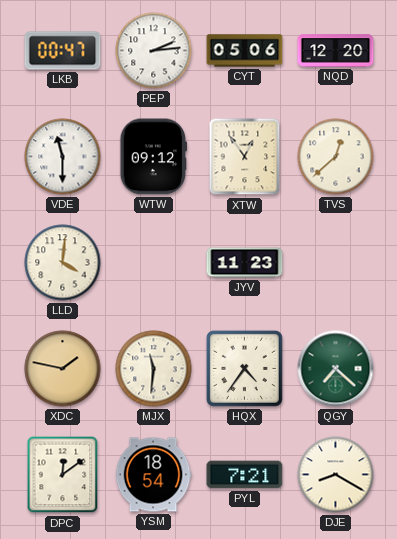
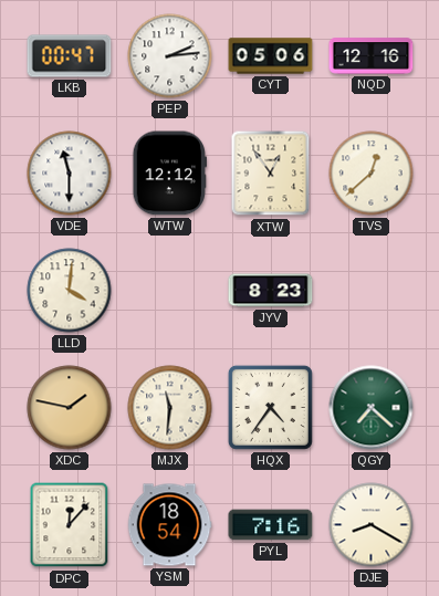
NQD: 12:20 -> 12:16
WTW: 09:12 -> 12:12
JYV: 11:23 -> 8:23
DPC: 12:09 -> 12:07
PYL: 7:21 -> 7:16
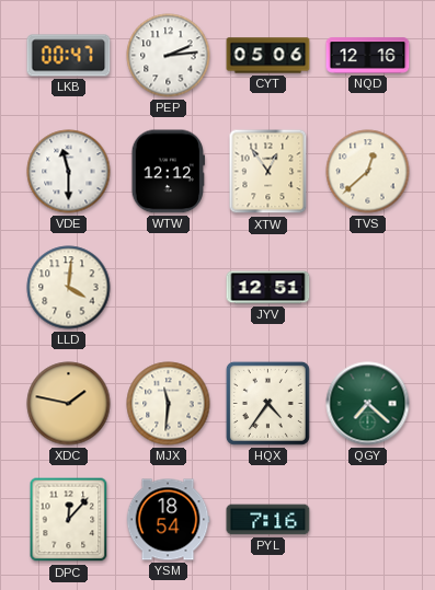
JYV: 8:23 -> 12:51
DJE: 8:20 -> none
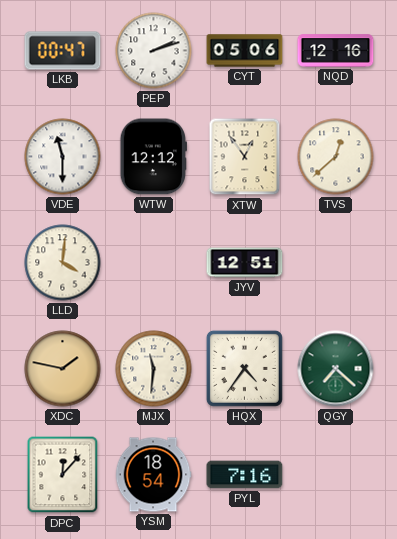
PEP: 2:14 -> 2:12
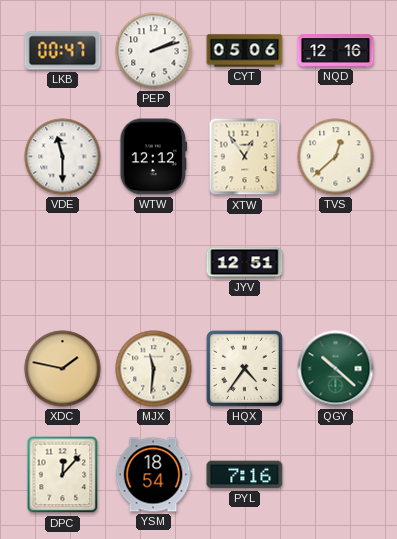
LLD: 4:01 -> none
QGY: 7:22 -> 10:22
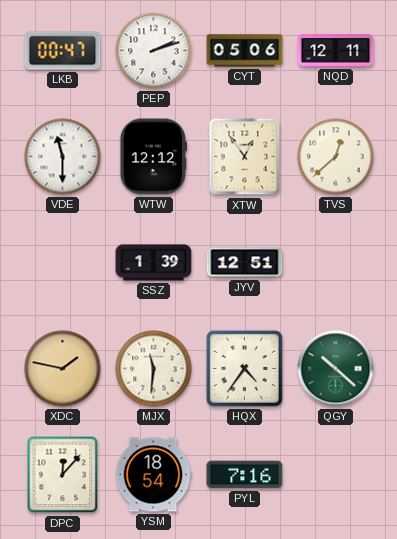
NQD: 12:16 -> 12:11
SSZ: none -> 1:39
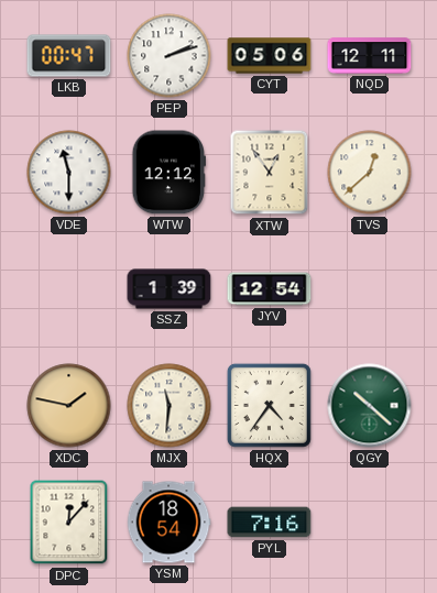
JYV: 12:51 -> 12:54
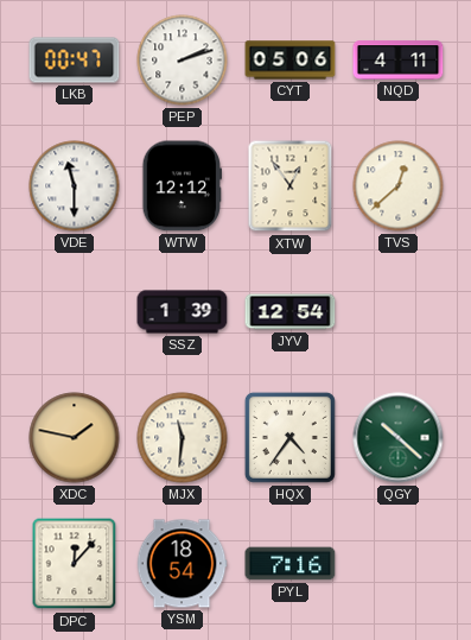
NQD: 12:11 -> 4:11
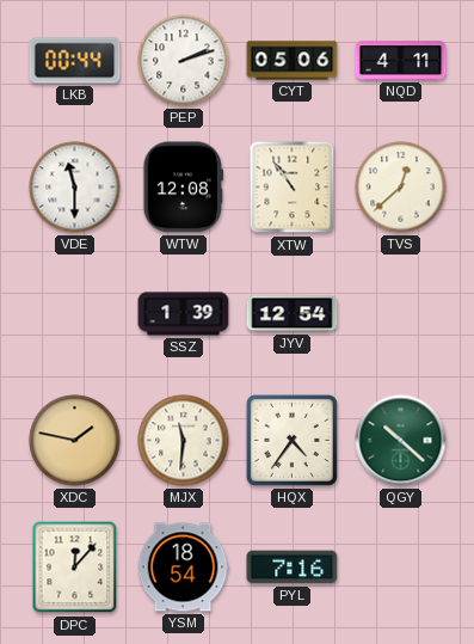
LKB: 00:47 -> 00:44
WTW: 12:12 -> 12:08
XTW: 12:54 -> 10:54
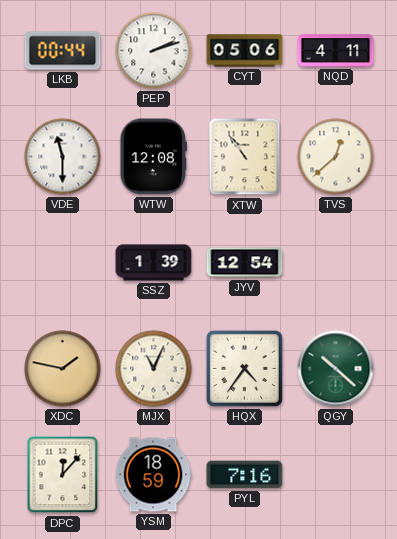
MJX: 11:31 -> 11:04
YSM: 18:54 -> 18:59
